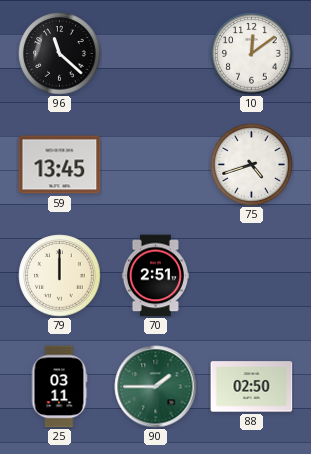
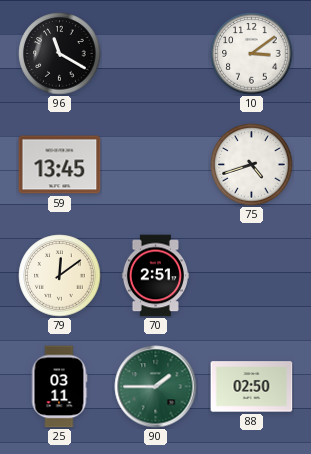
96: 11:22 -> 11:20
10: 12:09 -> 3:09
79: 12:00 -> 12:09
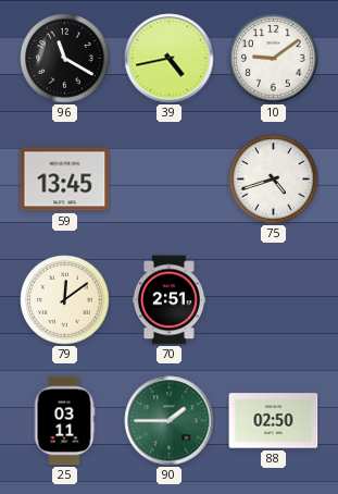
39: none -> 4:43
10: 3:09 -> 9:09
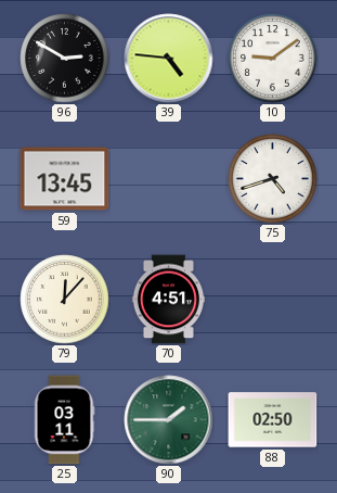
96: 11:20 -> 2:50
39: 4:43 -> 4:46
79: 12:09 -> 12:07
70: 2:51 -> 4:51
